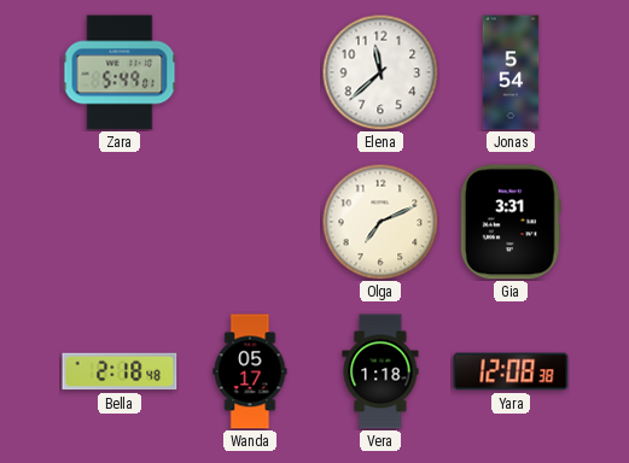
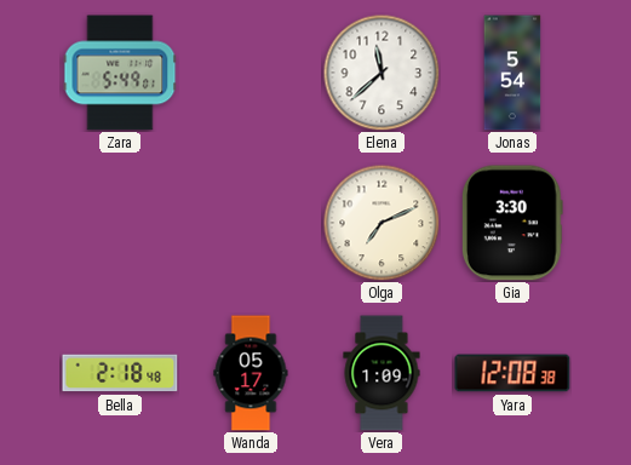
Gia: 3:31 -> 3:30
Vera: 1:18 -> 1:09
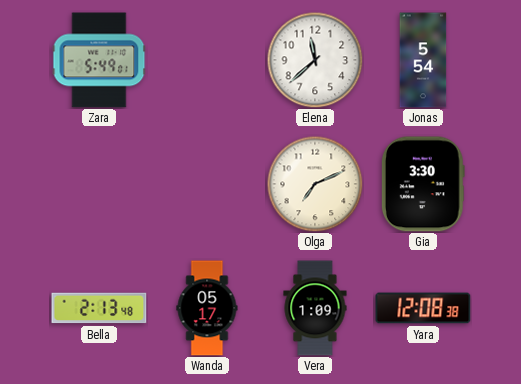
Bella: 2:18 -> 2:13
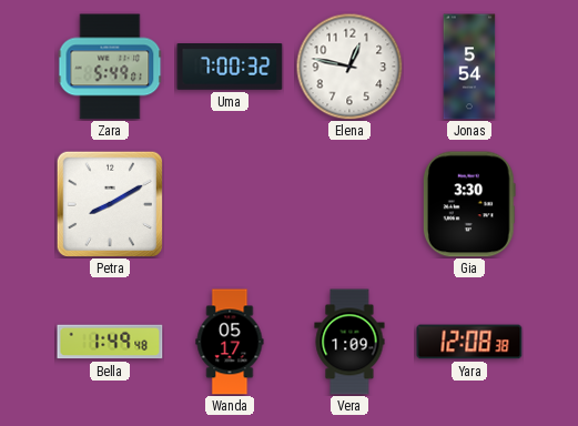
Uma: none -> 7:00
Elena: 11:38 -> 12:47
Petra: none -> 8:10
Olga: 7:11 -> none
Bella: 2:13 -> 1:49
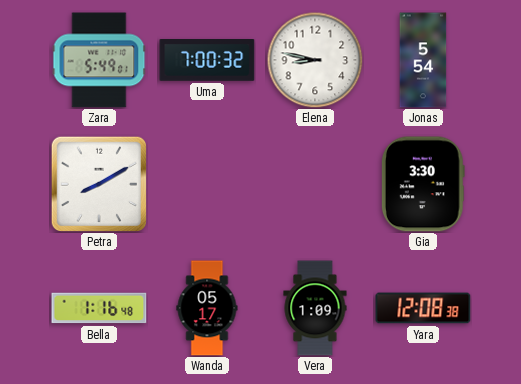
Elena: 12:47 -> 8:47
Bella: 1:49 -> 1:16
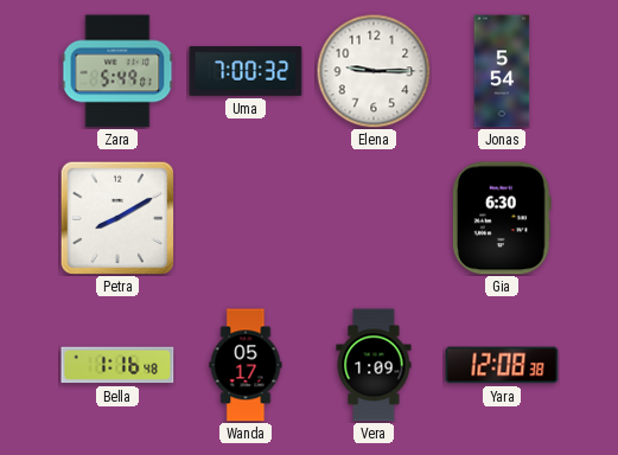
Elena: 8:47 -> 9:15
Gia: 3:30 -> 6:30
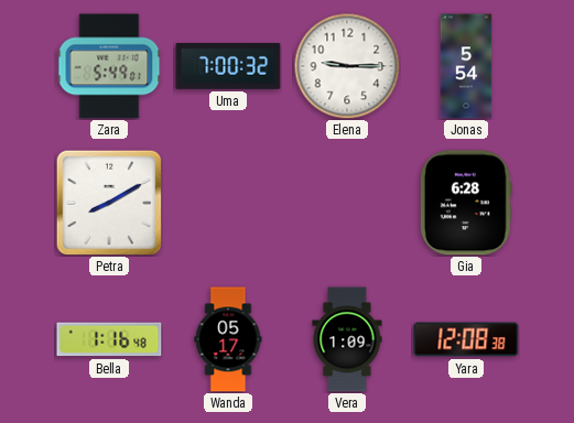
Gia: 6:30 -> 6:28
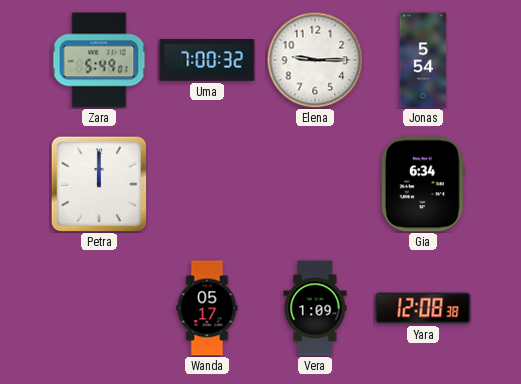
Petra: 8:10 -> 12:00
Gia: 6:28 -> 6:34
Bella: 1:16 -> none
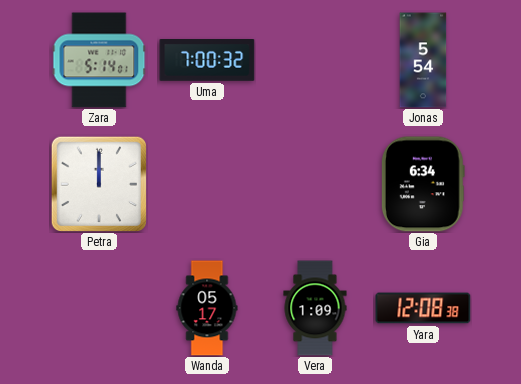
Zara: 5:49 -> 5:14
Elena: 9:15 -> none
